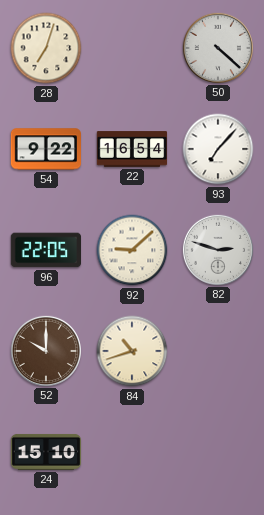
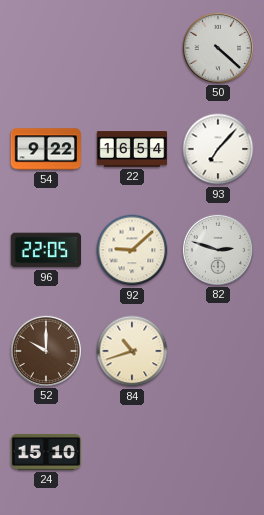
28: 7:03 -> none
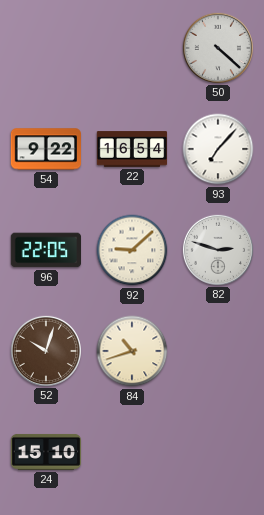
52: 10:00 -> 10:03
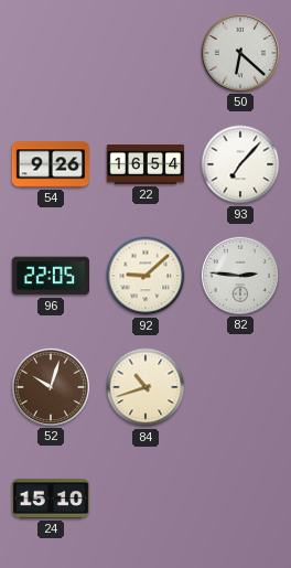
50: 4:22 -> 6:22
54: 9:22 -> 9:26
82: 2:48 -> 2:46
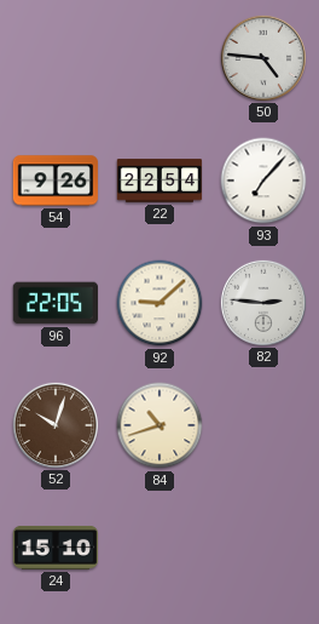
50: 6:22 -> 4:46
22: 16:54 -> 22:54
